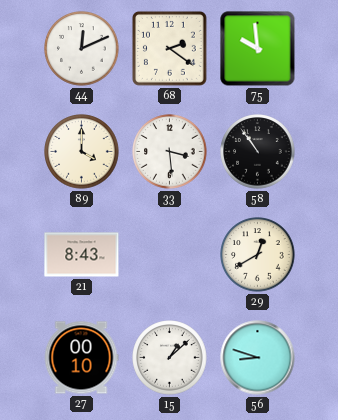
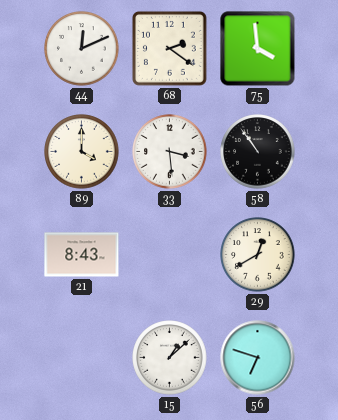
75: 9:59 -> 3:59
27: 00:10 -> none
56: 8:48 -> 6:48
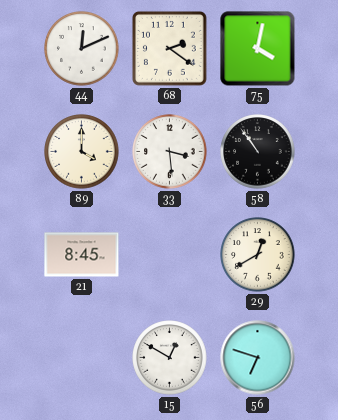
75: 3:59 -> 4:02
21: 8:43 -> 8:45
15: 1:08 -> 12:50
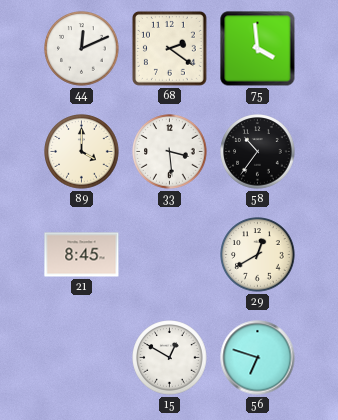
75: 4:02 -> 3:59
58: 10:54 -> 10:36
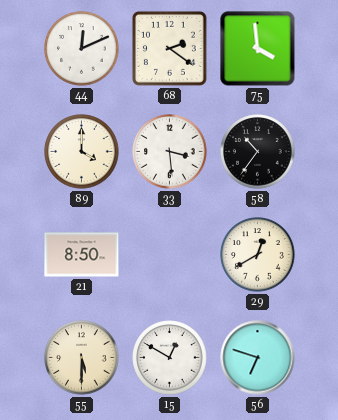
21: 8:45 -> 8:50
55: none -> 5:30
